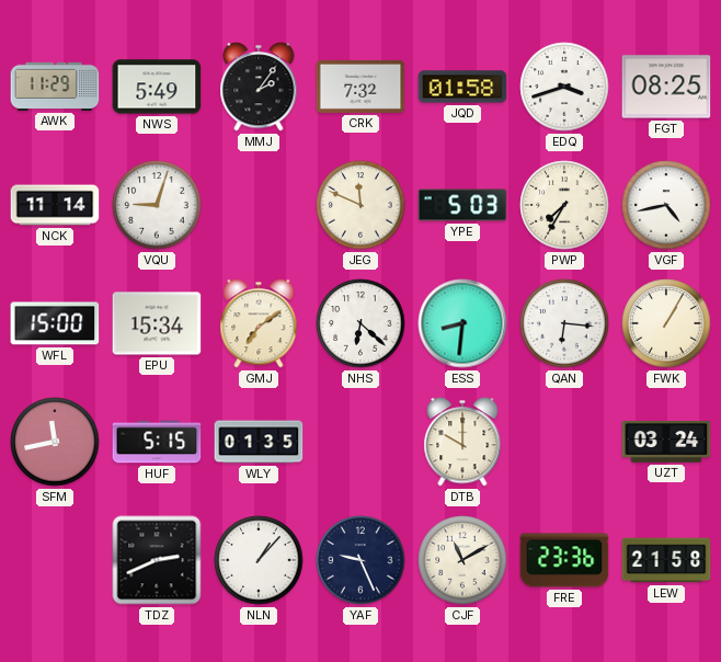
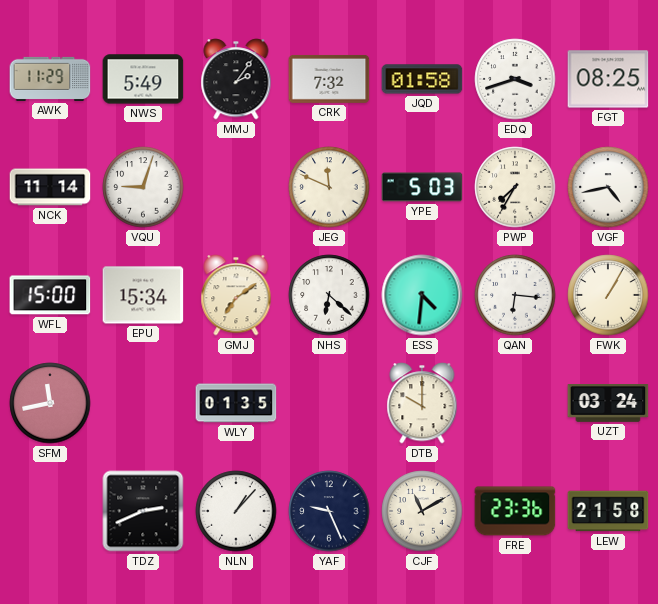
ESS: 8:31 -> 4:31
HUF: 5:15 -> none
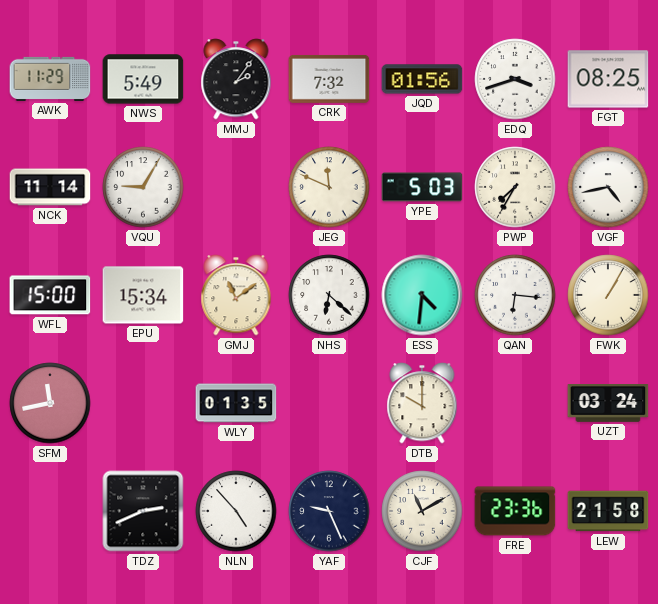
JQD: 01:58 -> 01:56
VQU: 9:03 -> 9:05
GMJ: 7:09 -> 11:09
NLN: 1:07 -> 4:53
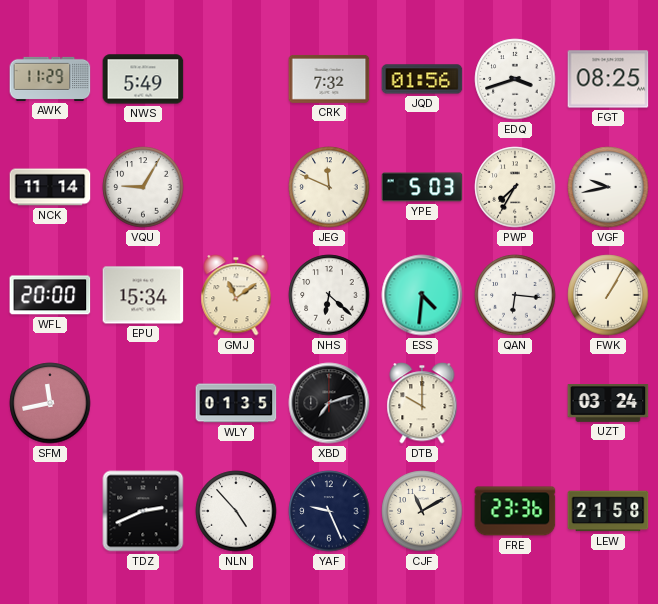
MMJ: 2:06 -> none
VGF: 4:43 -> 9:43
WFL: 15:00 -> 20:00
XBD: none -> 7:12
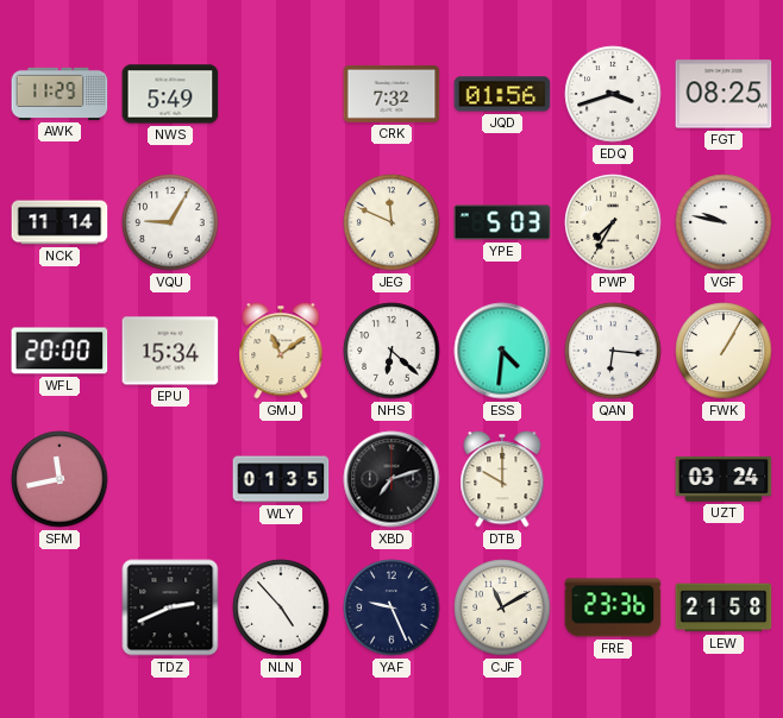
VGF: 9:43 -> 9:47
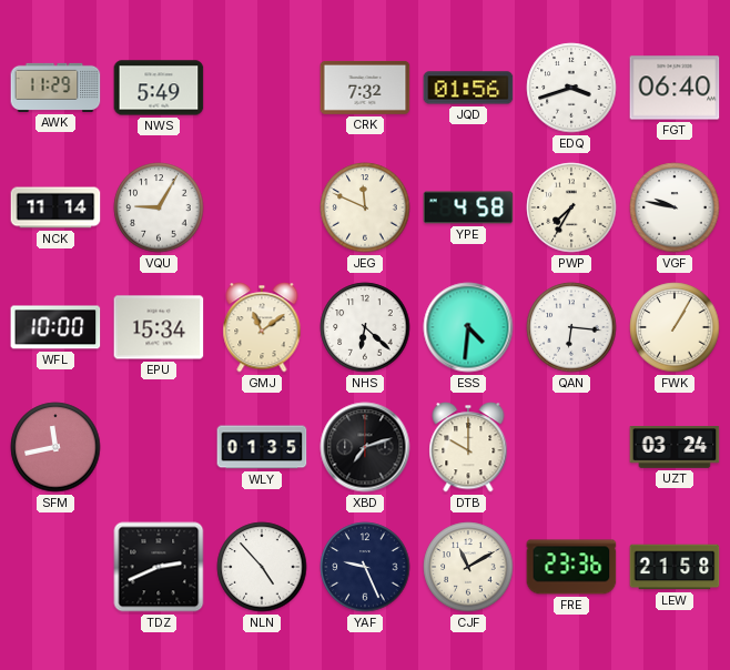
FGT: 08:25 -> 06:40
YPE: 5:03 -> 4:58
WFL: 20:00 -> 10:00
